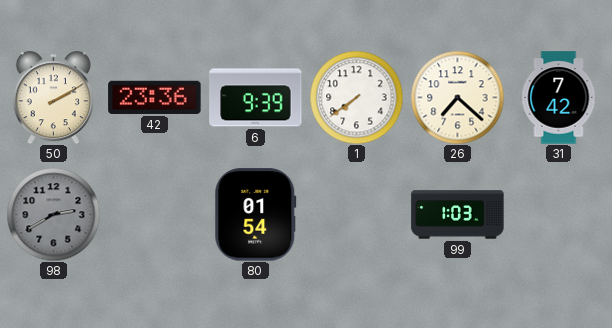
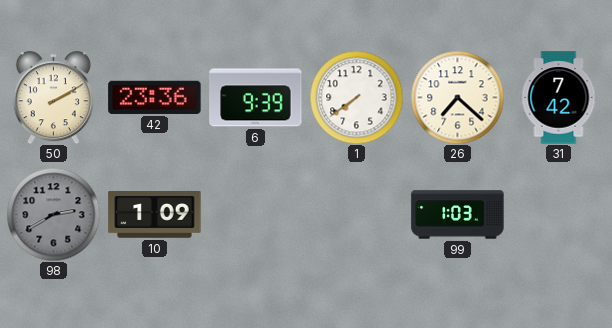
10: none -> 1:09
80: 01:54 -> none
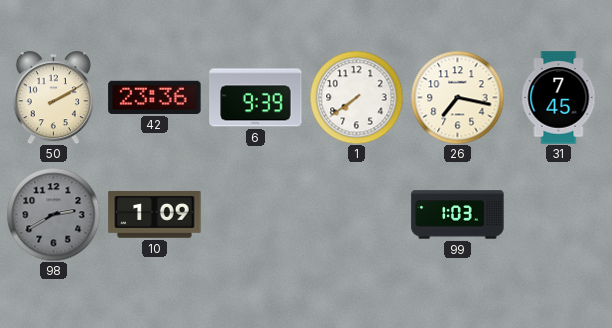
26: 7:22 -> 7:17
31: 7:42 -> 7:45
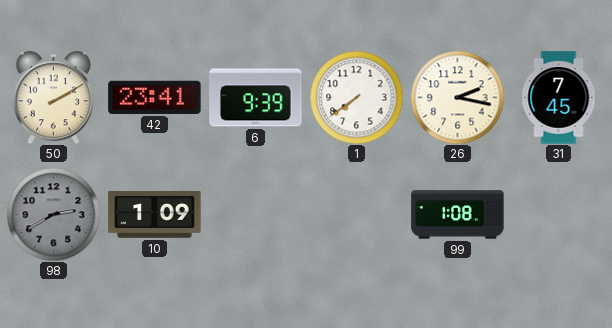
42: 23:36 -> 23:41
26: 7:17 -> 2:17
99: 1:03 -> 1:08
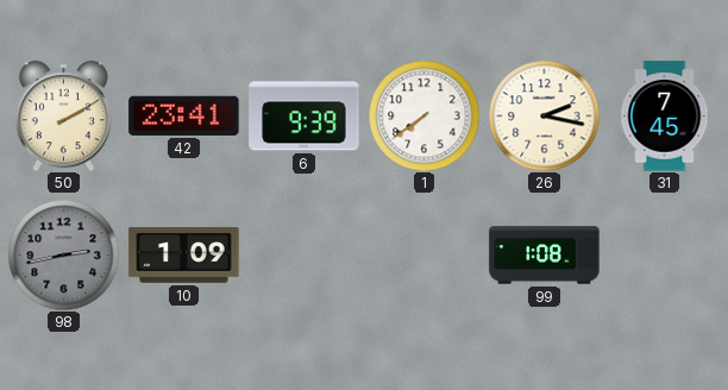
98: 2:40 -> 2:43
